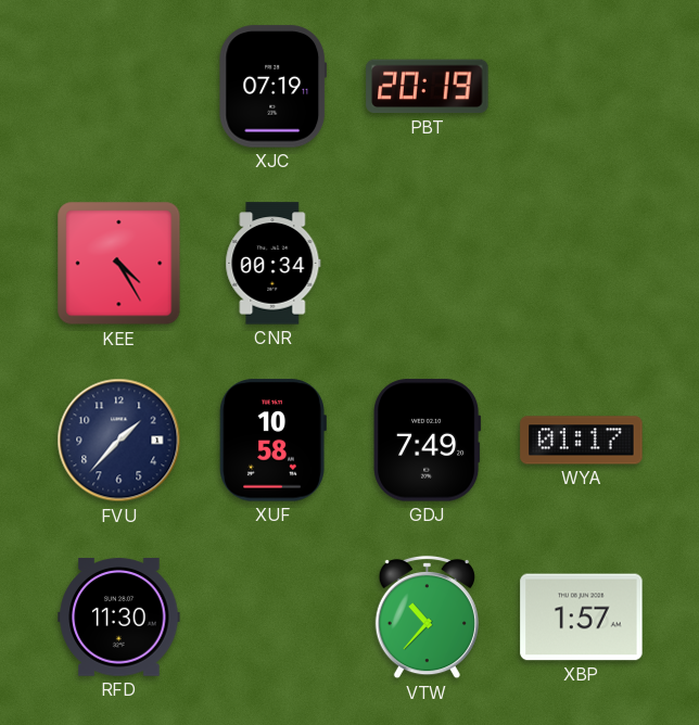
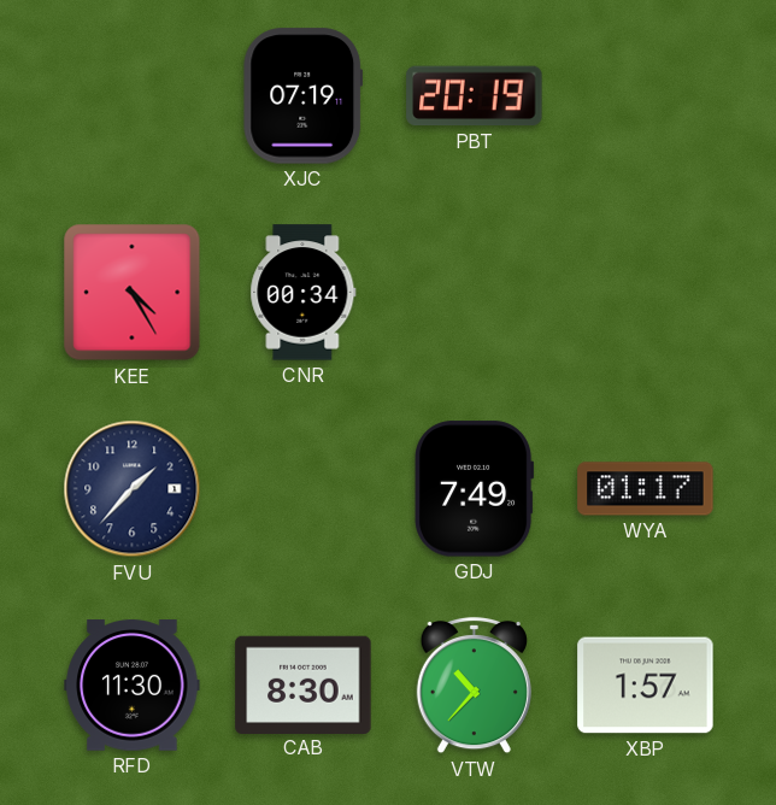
XUF: 10:58 -> none
CAB: none -> 8:30
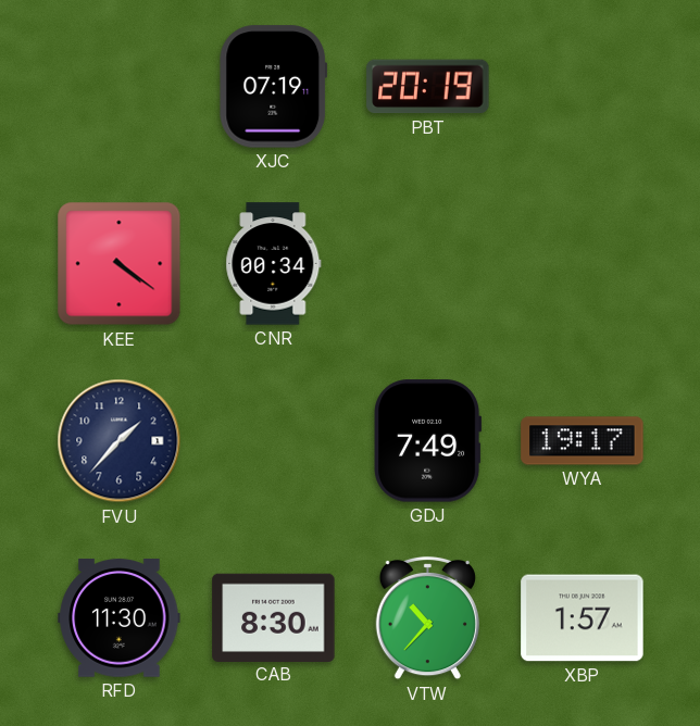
KEE: 4:25 -> 4:21
WYA: 01:17 -> 19:17
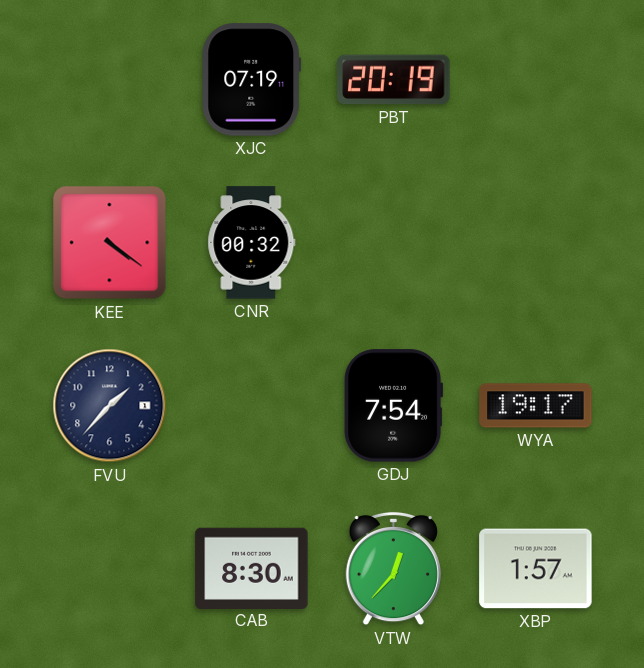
CNR: 00:34 -> 00:32
GDJ: 7:49 -> 7:54
RFD: 11:30 -> none
VTW: 10:37 -> 12:37
